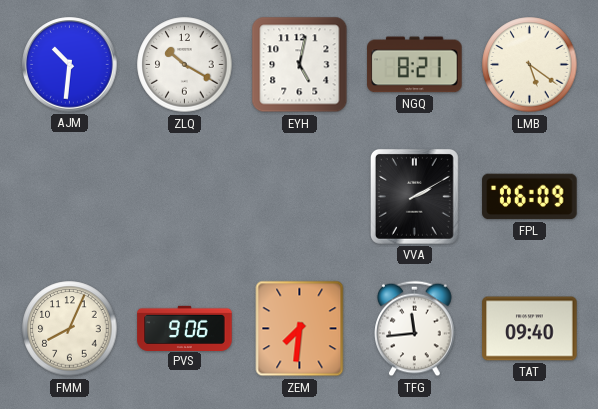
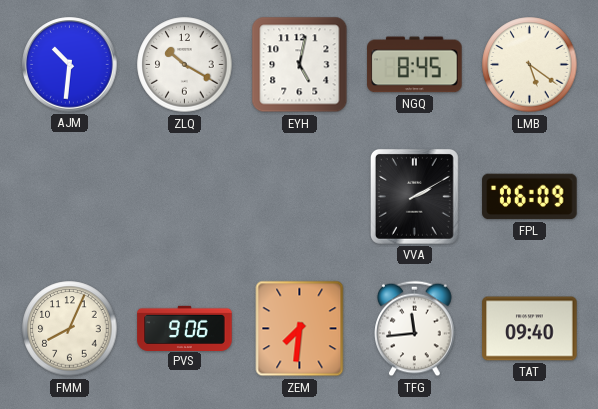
NGQ: 8:21 -> 8:45
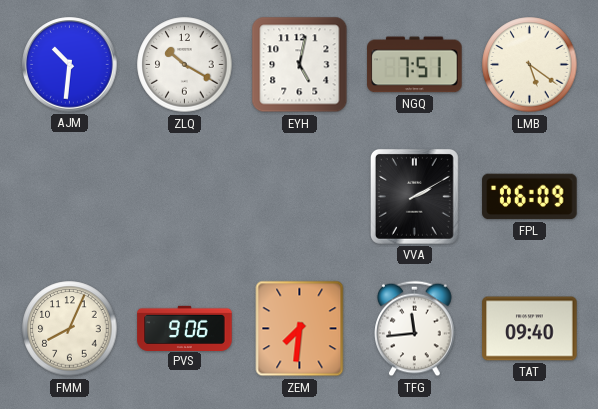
NGQ: 8:45 -> 7:51
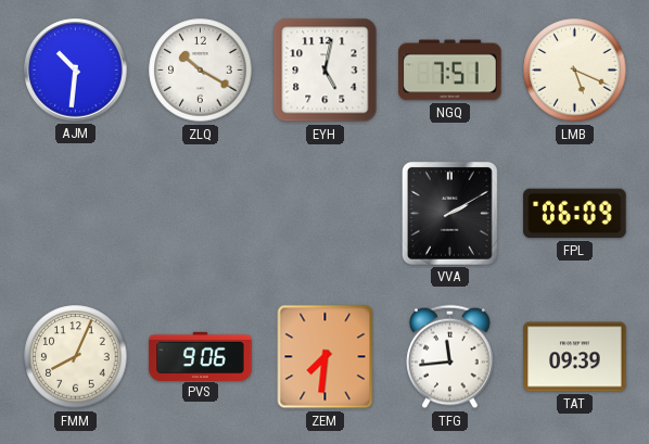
LMB: 5:21 -> 5:19
TAT: 09:40 -> 09:39
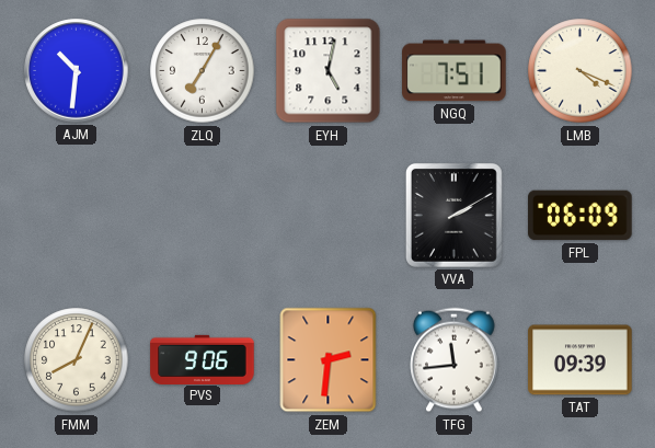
ZLQ: 10:20 -> 7:05
LMB: 5:19 -> 4:19
ZEM: 7:31 -> 2:31
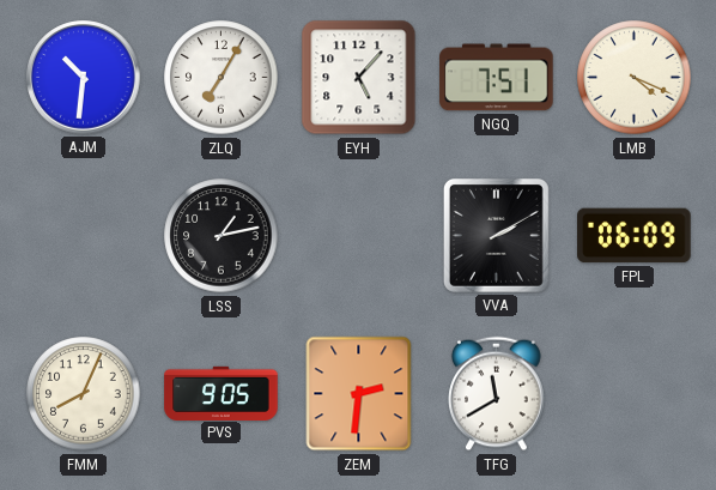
EYH: 5:02 -> 5:07
LSS: none -> 1:13
PVS: 9:06 -> 9:05
TFG: 11:44 -> 11:40
TAT: 09:39 -> none
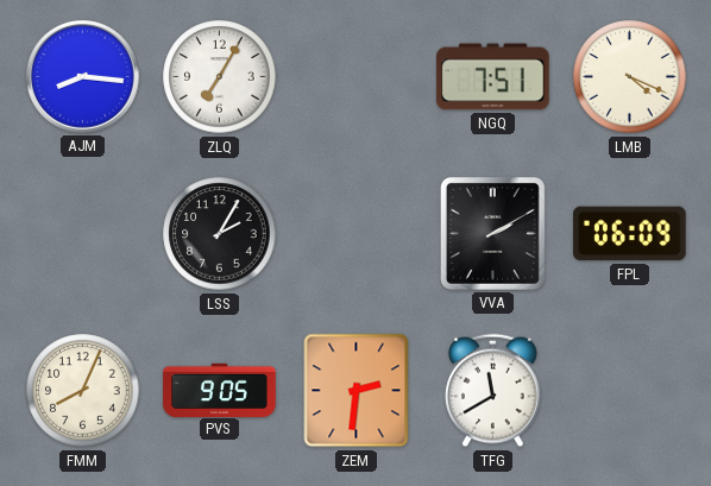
AJM: 10:31 -> 8:16
EYH: 5:07 -> none
LSS: 1:13 -> 2:05
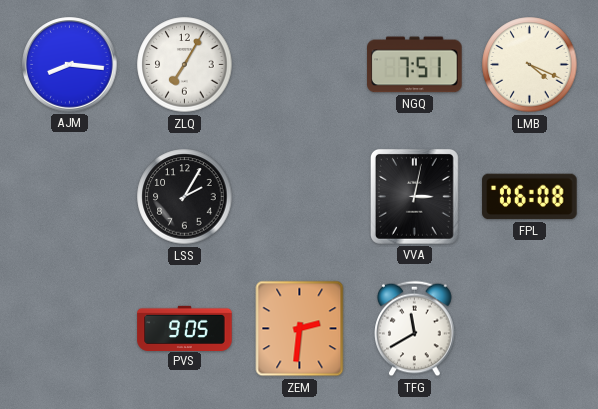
VVA: 2:10 -> 3:02
FPL: 06:09 -> 06:08
FMM: 8:04 -> none
